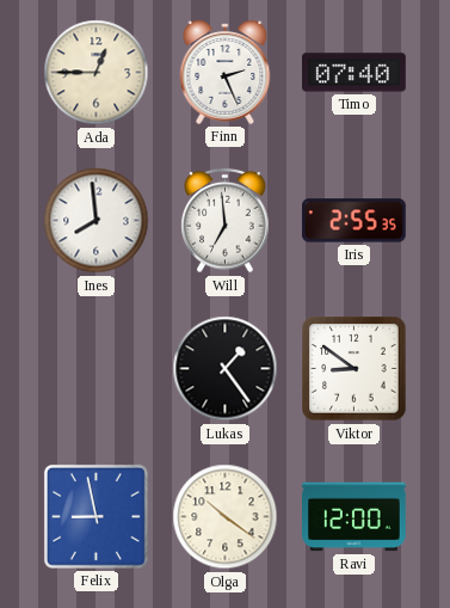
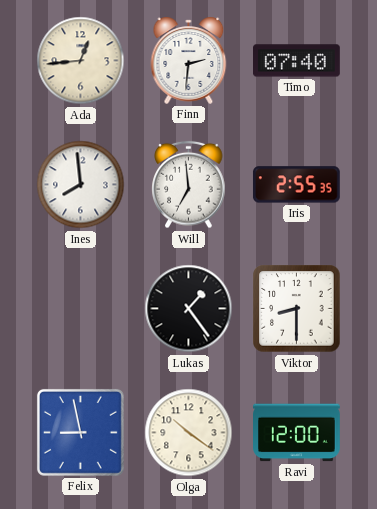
Ada: 12:45 -> 12:44
Finn: 2:26 -> 2:31
Viktor: 8:51 -> 8:30
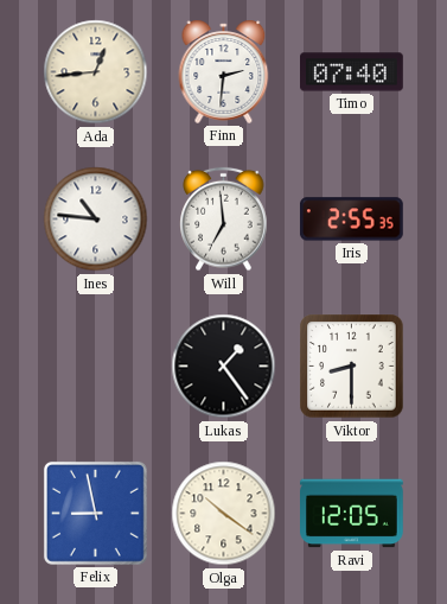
Ines: 7:59 -> 10:46
Ravi: 12:00 -> 12:05
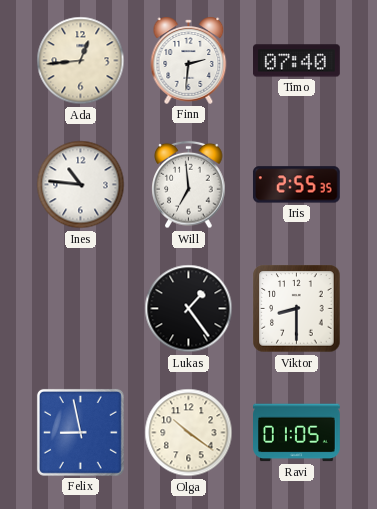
Ravi: 12:05 -> 01:05
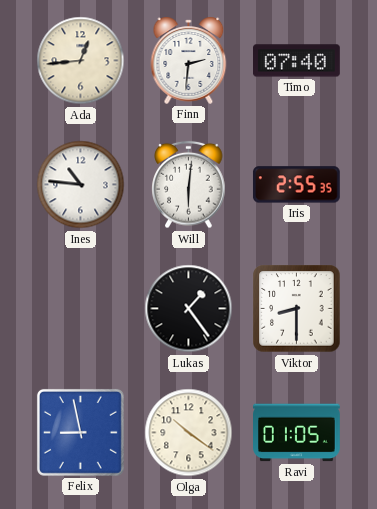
Will: 6:59 -> 6:01
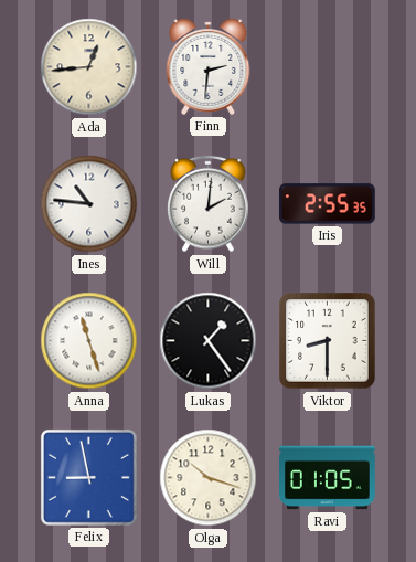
Timo: 07:40 -> none
Will: 6:01 -> 2:01
Anna: none -> 11:27
Olga: 10:21 -> 10:18
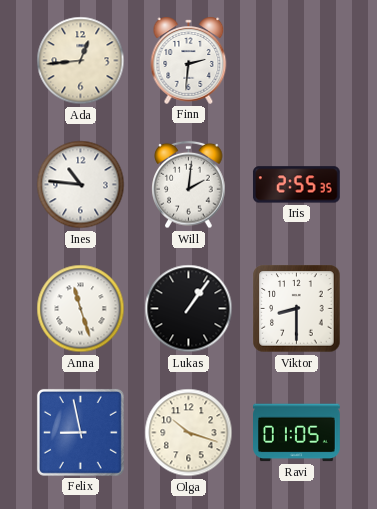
Lukas: 1:24 -> 1:06
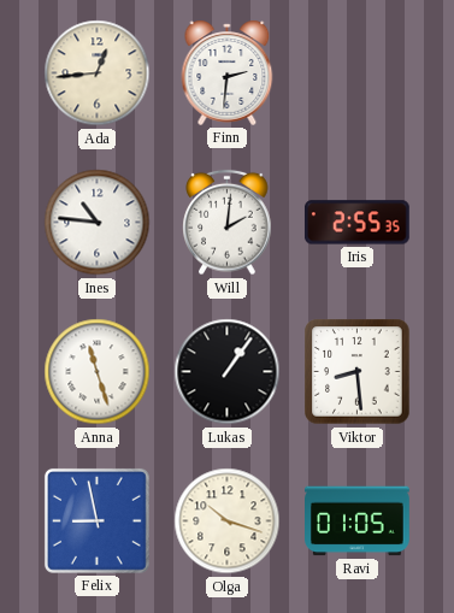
Viktor: 8:30 -> 8:29
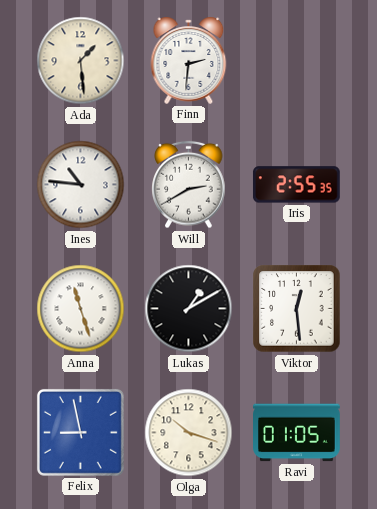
Ada: 12:44 -> 1:29
Will: 2:01 -> 2:40
Lukas: 1:06 -> 1:10
Viktor: 8:29 -> 12:29
